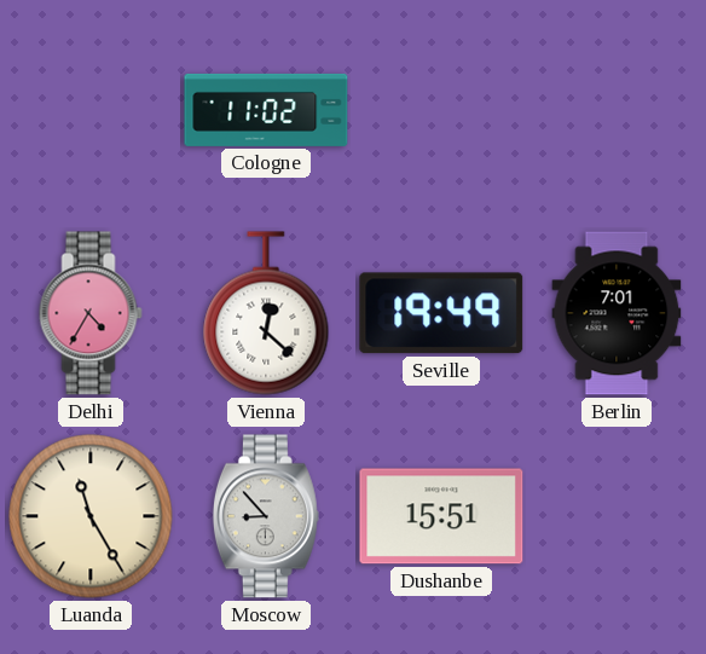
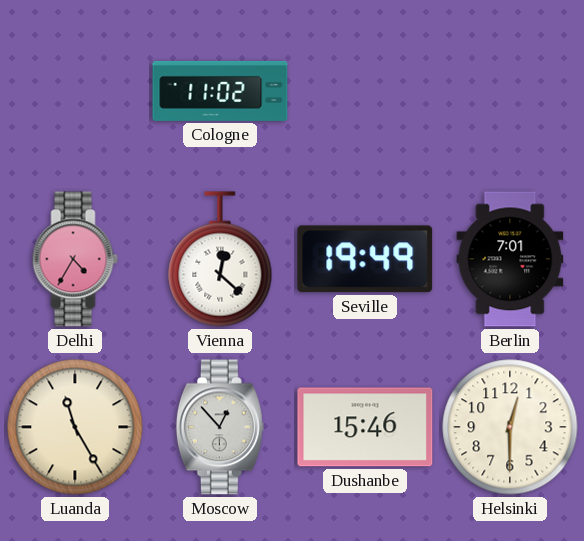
Moscow: 8:53 -> 12:53
Dushanbe: 15:51 -> 15:46
Helsinki: none -> 12:30
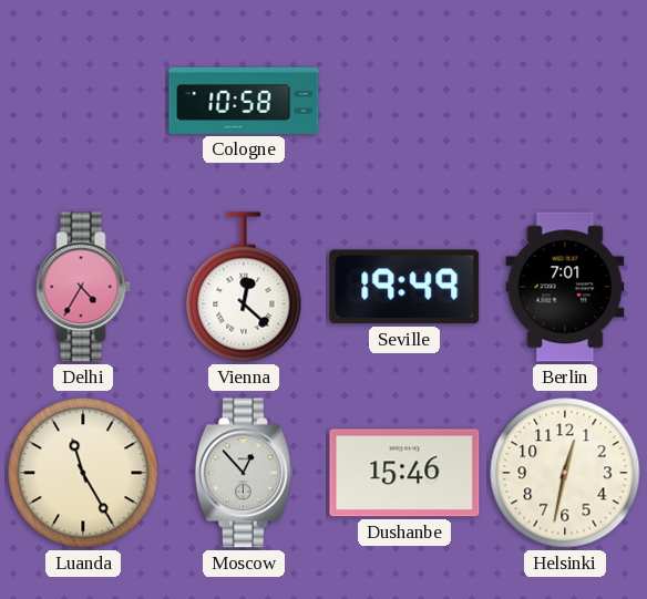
Cologne: 11:02 -> 10:58
Helsinki: 12:30 -> 12:32
